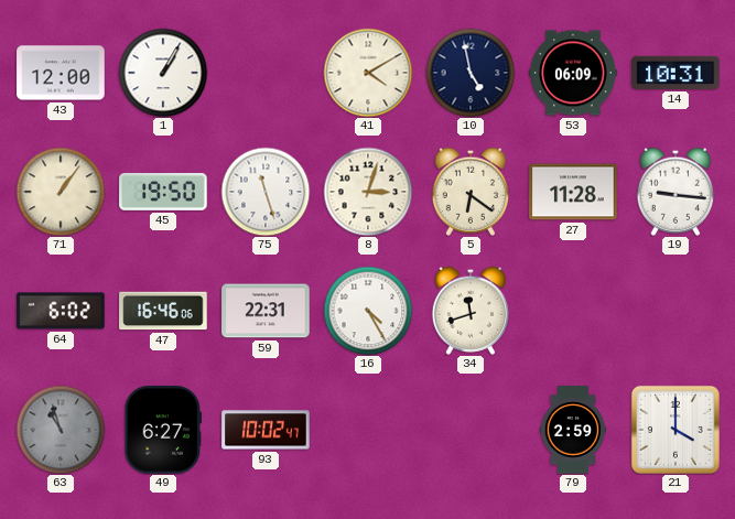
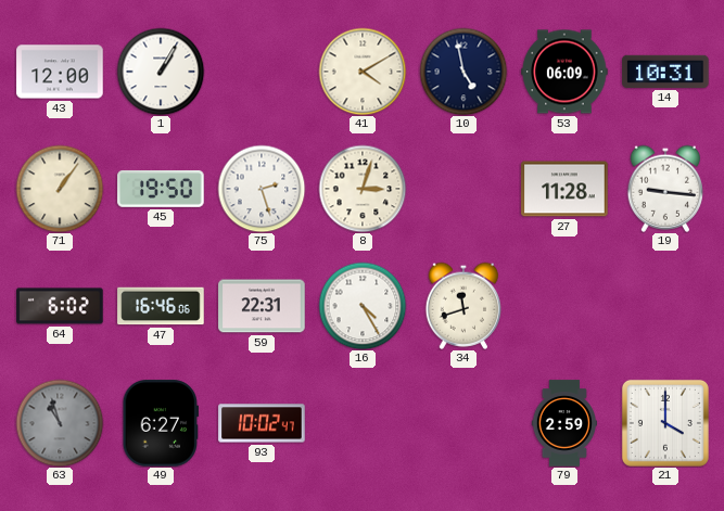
75: 11:27 -> 2:27
5: 6:21 -> none
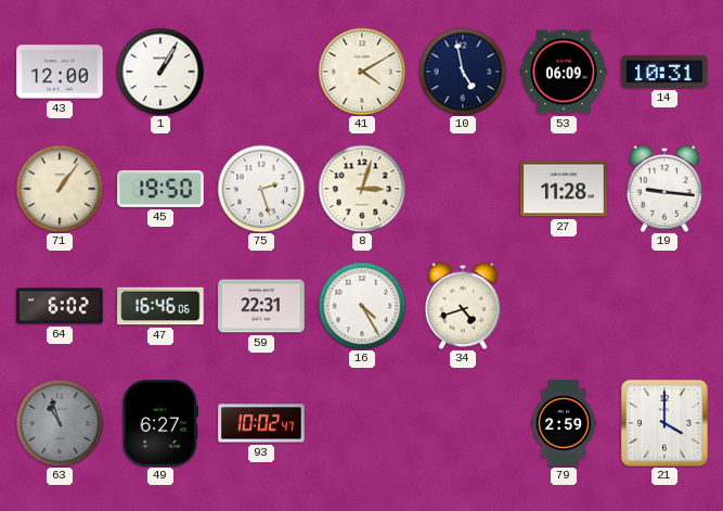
34: 11:42 -> 4:42
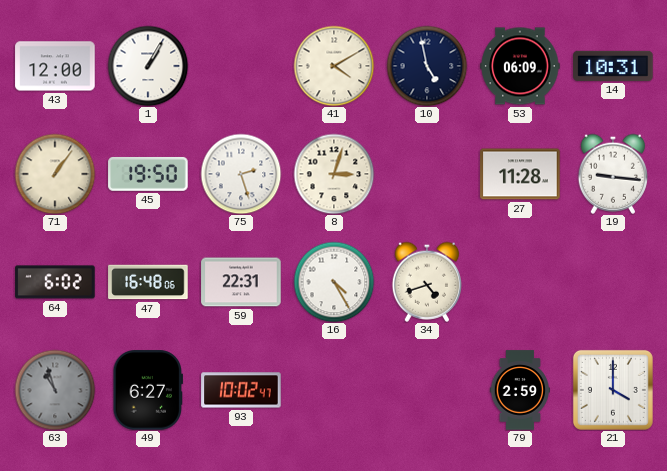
47: 16:46 -> 16:48
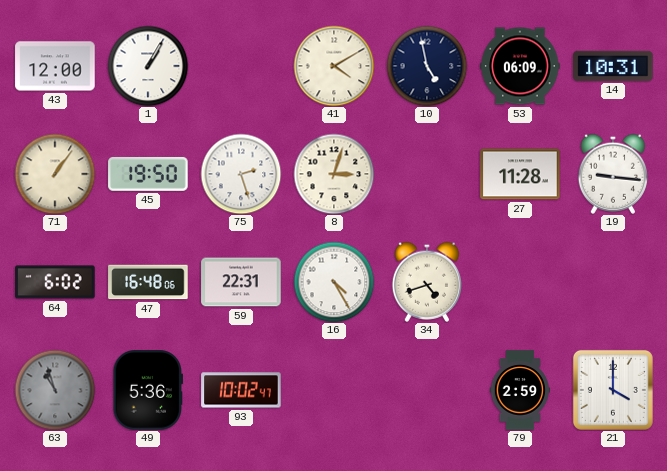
49: 6:27 -> 5:36
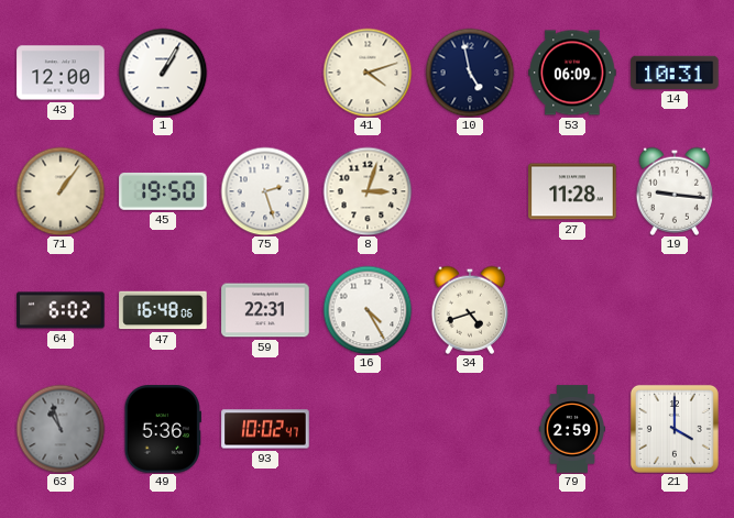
41: 4:10 -> 4:12
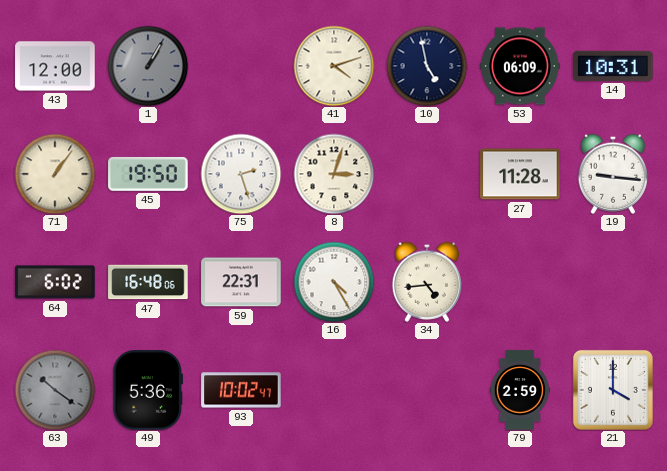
1 dial: white -> grey
34: 4:42 -> 4:44
63: 10:57 -> 10:21
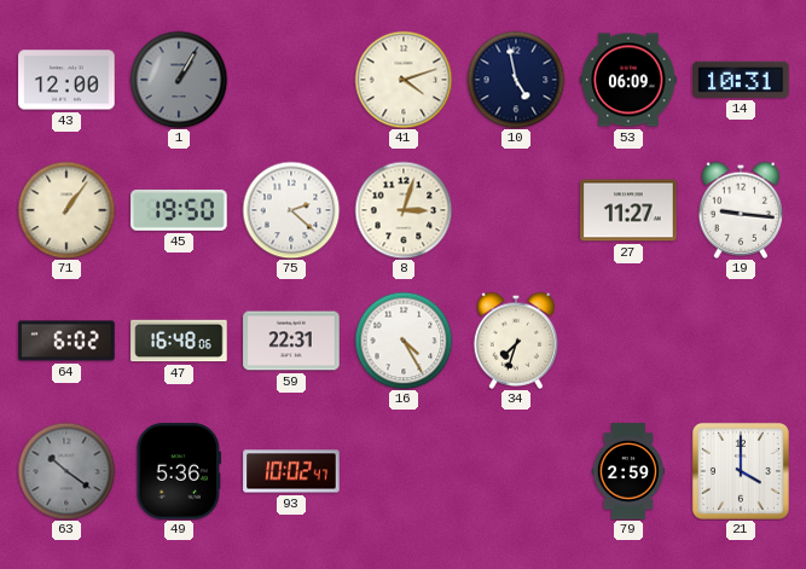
75: 2:27 -> 2:22
27: 11:28 -> 11:27
34: 4:44 -> 7:33
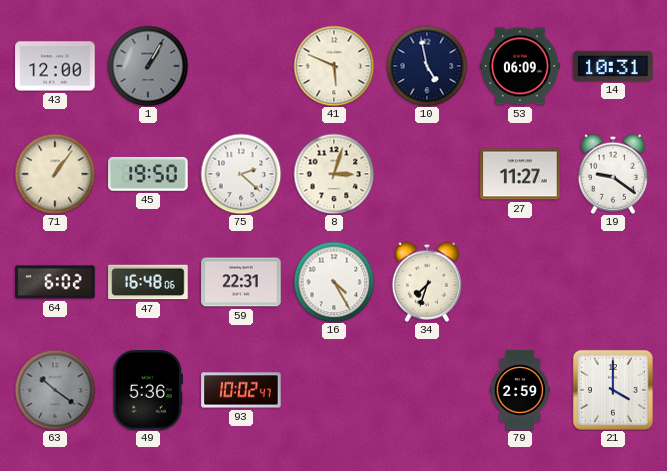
41: 4:12 -> 5:49
19: 9:16 -> 9:21
